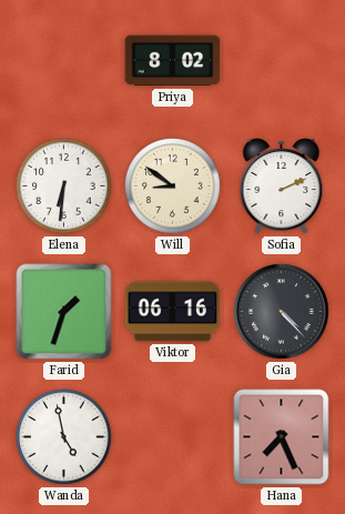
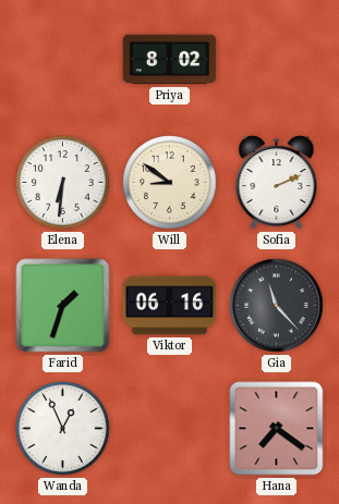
Gia: 4:23 -> 11:23
Wanda: 4:58 -> 12:56
Hana: 7:26 -> 7:21
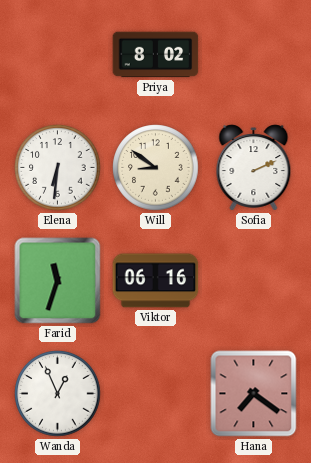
Farid: 1:33 -> 11:33
Gia: 11:23 -> none
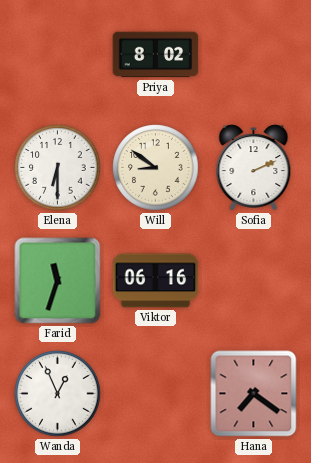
Elena: 6:31 -> 6:30
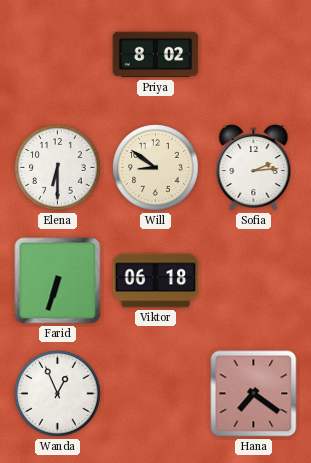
Sofia: 2:11 -> 2:14
Farid: 11:33 -> 6:33
Viktor: 06:16 -> 06:18
